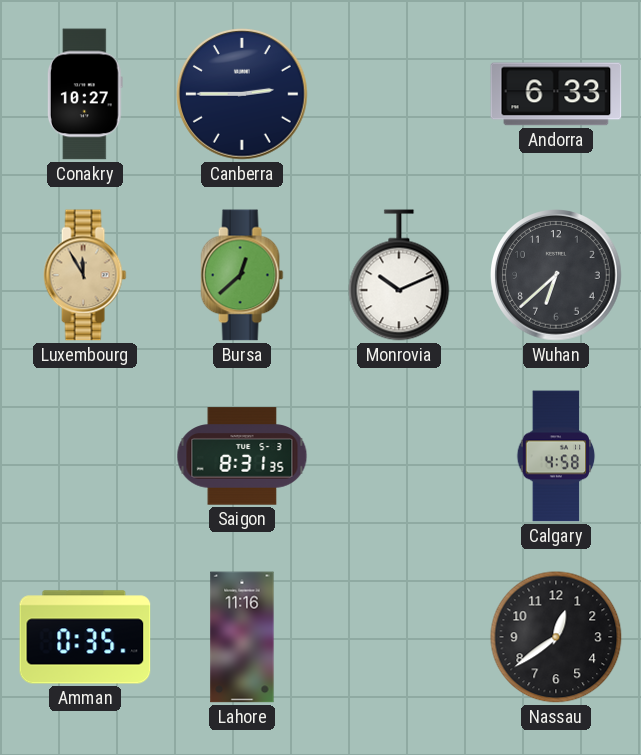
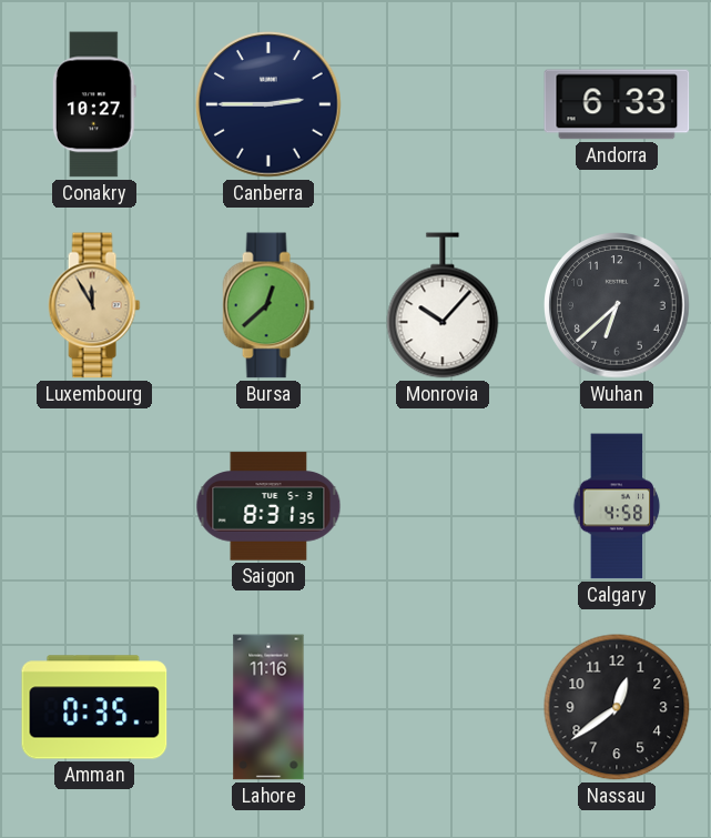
Monrovia: 10:11 -> 10:07
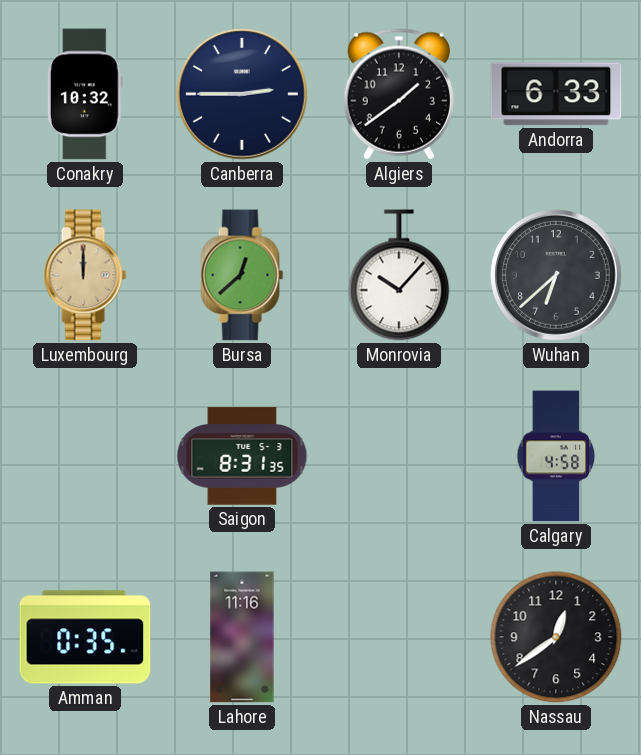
Conakry: 10:27 -> 10:32
Algiers: none -> 1:39
Luxembourg: 11:55 -> 12:00
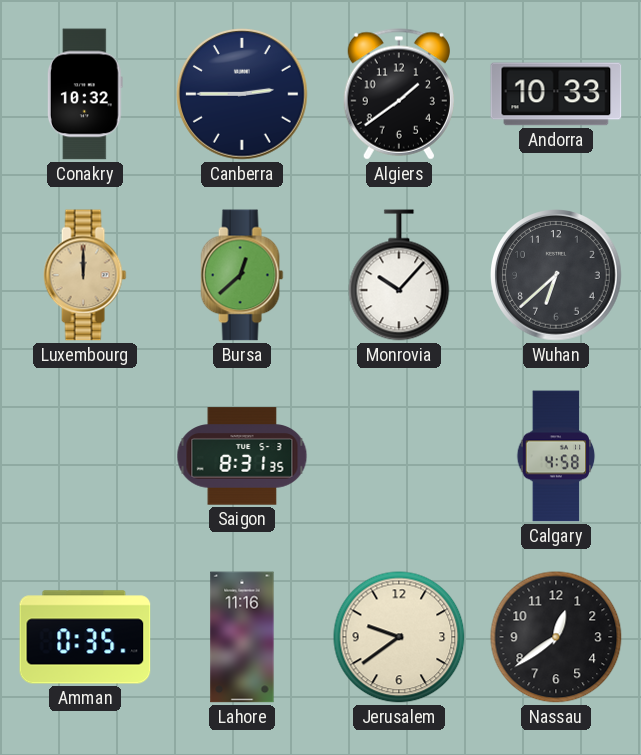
Andorra: 6:33 -> 10:33
Jerusalem: none -> 9:39
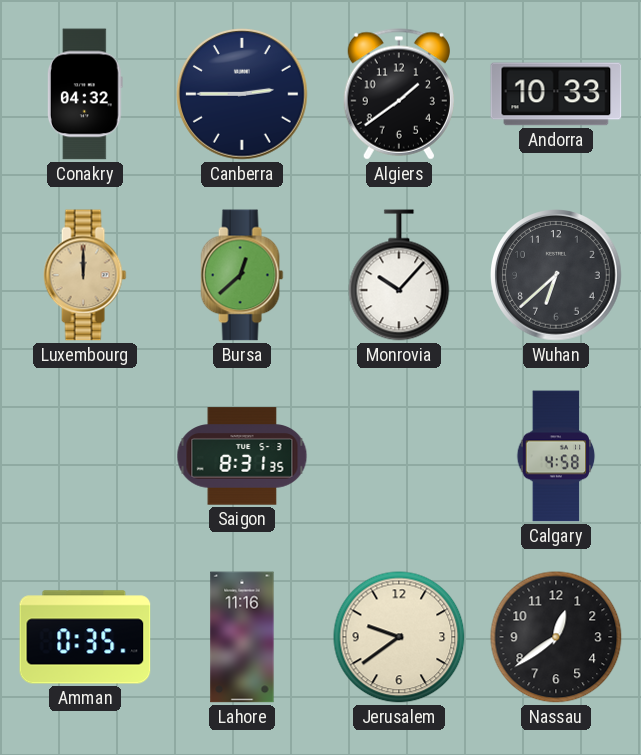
Conakry: 10:32 -> 04:32
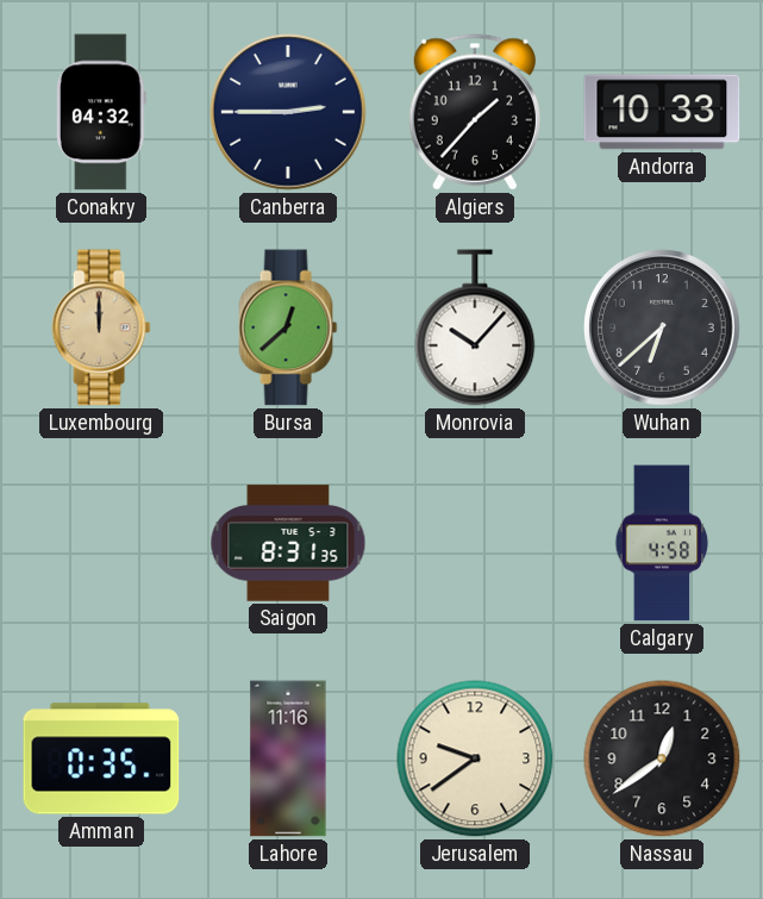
Algiers: 1:39 -> 1:37
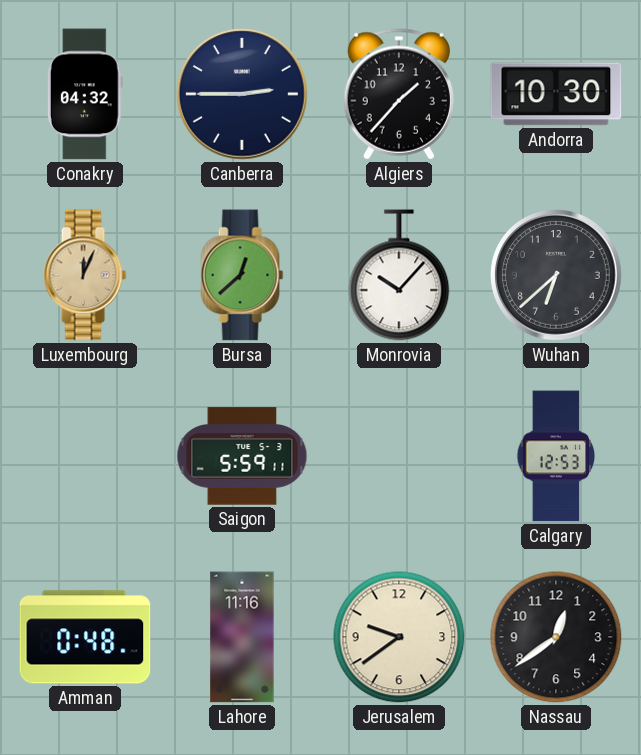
Andorra: 10:33 -> 10:30
Luxembourg: 12:00 -> 12:04
Saigon: 8:31 -> 5:59
Calgary: 4:58 -> 12:53
Amman: 0:35 -> 0:48
